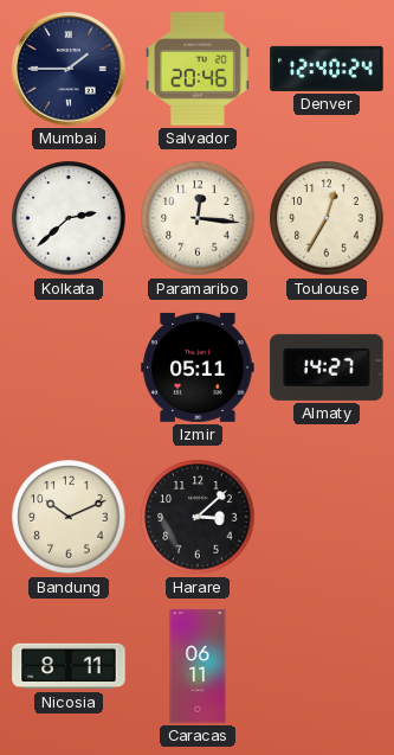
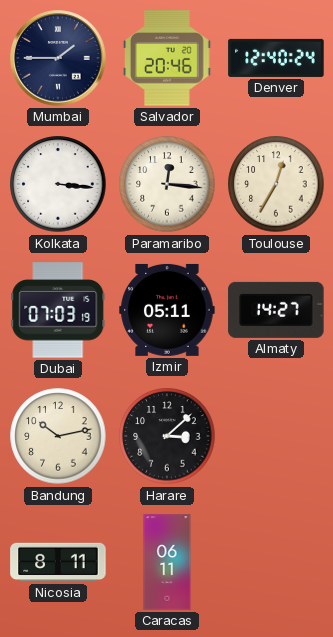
Kolkata: 2:38 -> 3:16
Dubai: none -> 07:03
Bandung: 10:11 -> 10:13
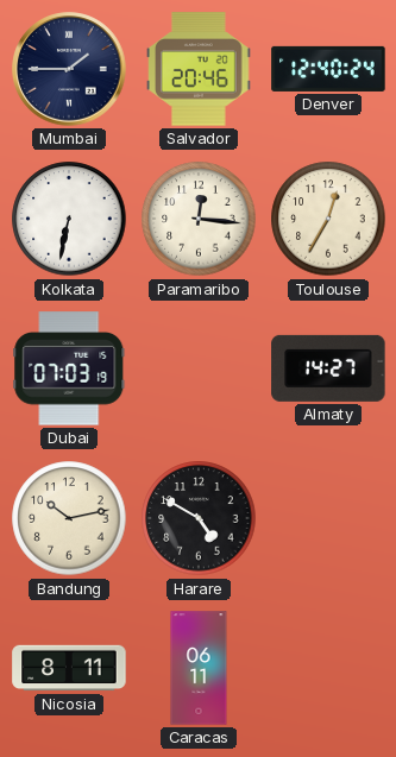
Kolkata: 3:16 -> 6:32
Izmir: 05:11 -> none
Harare: 3:08 -> 4:50
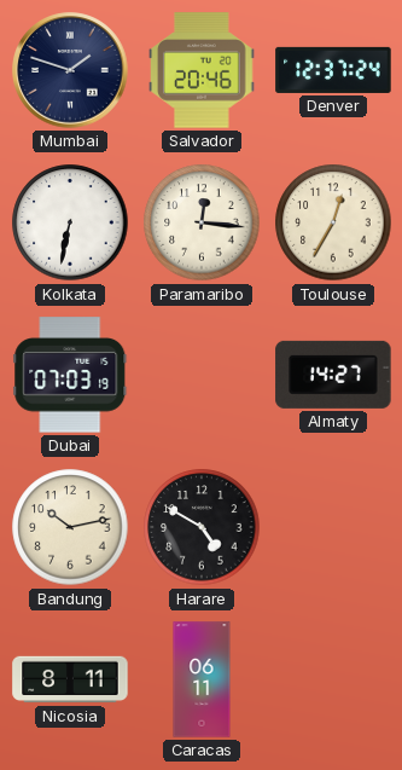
Mumbai: 1:45 -> 1:48
Denver: 12:40 -> 12:37
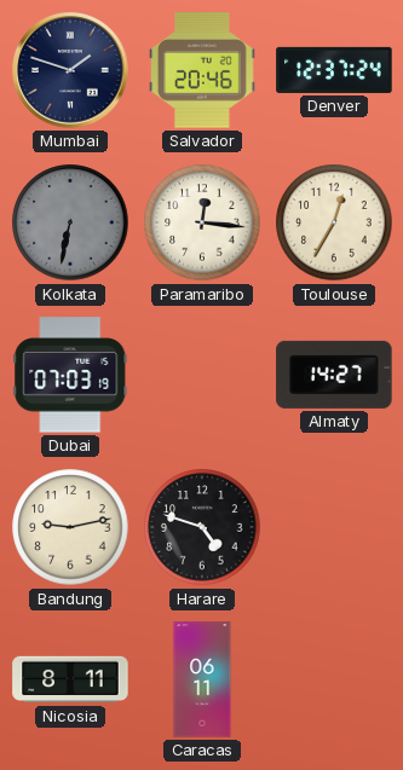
Kolkata dial: white -> grey
Bandung: 10:13 -> 9:13
Harare: 4:50 -> 4:48
